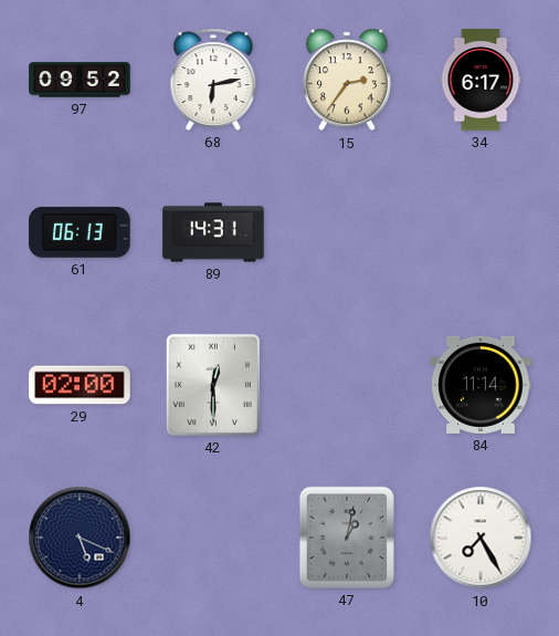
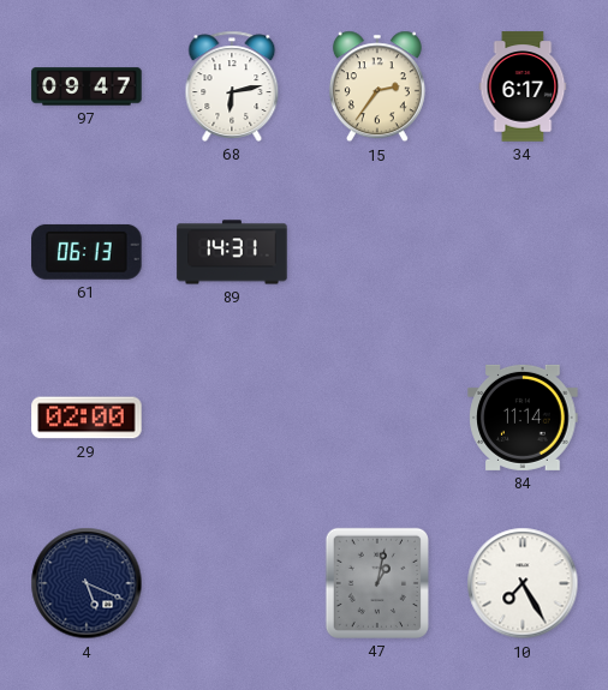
97: 09:52 -> 09:47
42: 12:30 -> none
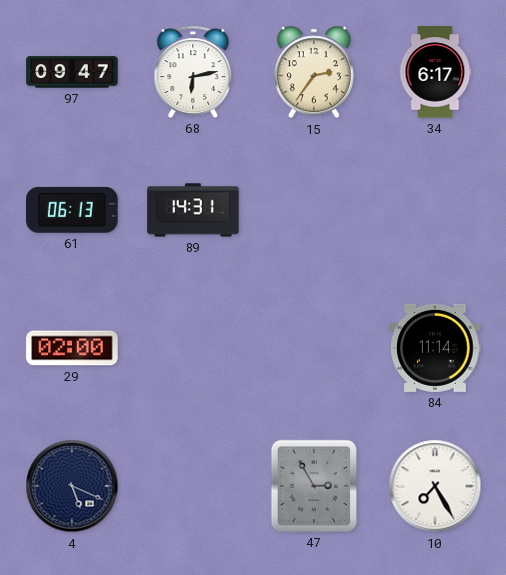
47: 1:02 -> 2:55
